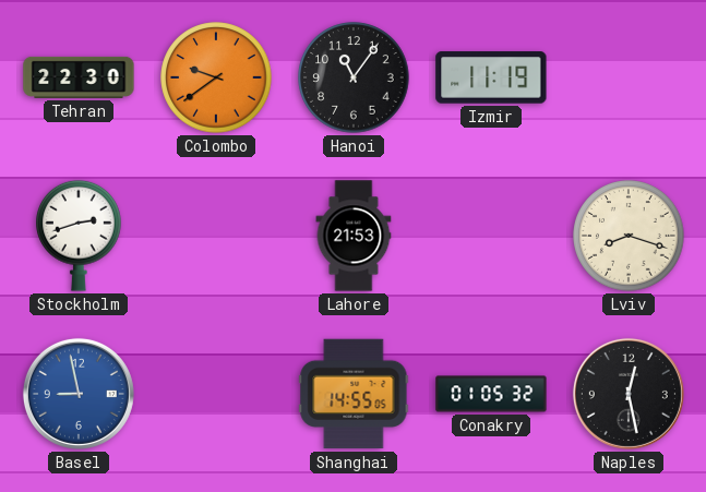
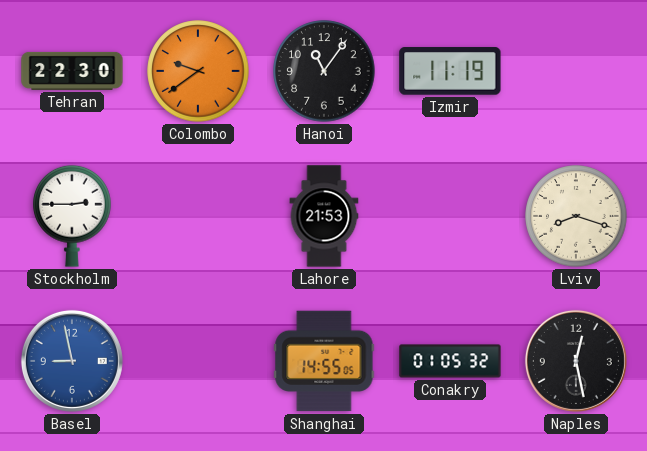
Stockholm: 2:42 -> 2:45
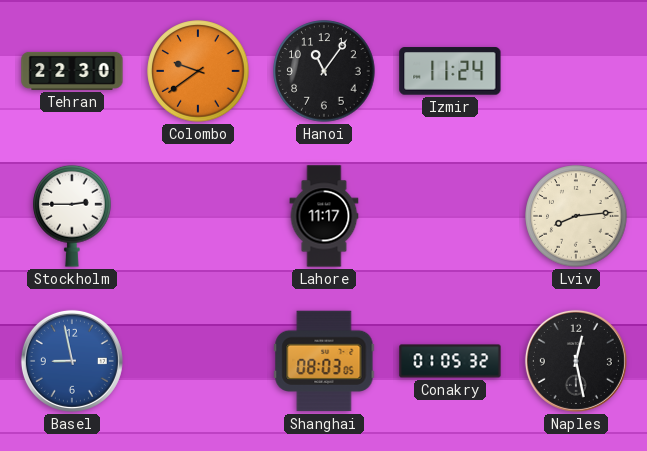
Izmir: 11:19 -> 11:24
Lahore: 21:53 -> 11:17
Lviv: 8:18 -> 8:14
Shanghai: 14:55 -> 08:03
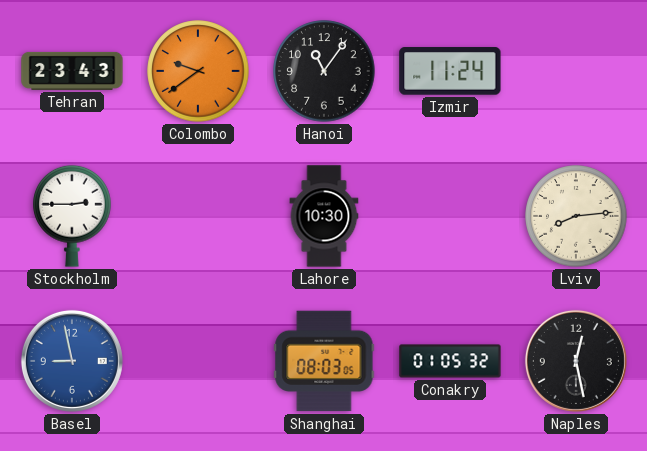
Tehran: 22:30 -> 23:43
Lahore: 11:17 -> 10:30
